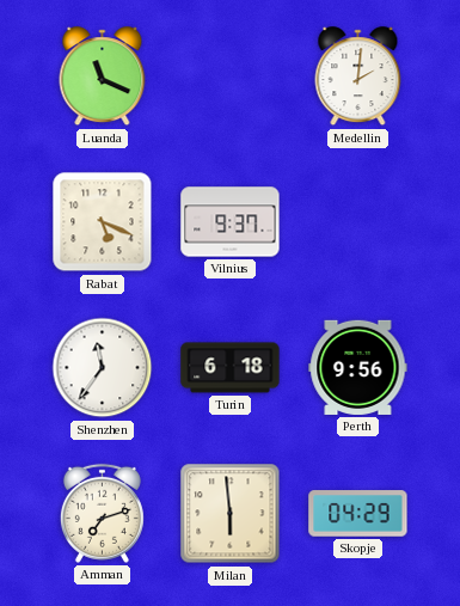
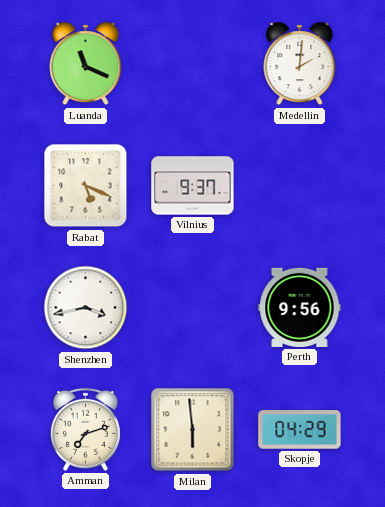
Shenzhen: 11:36 -> 3:43
Turin: 6:18 -> none
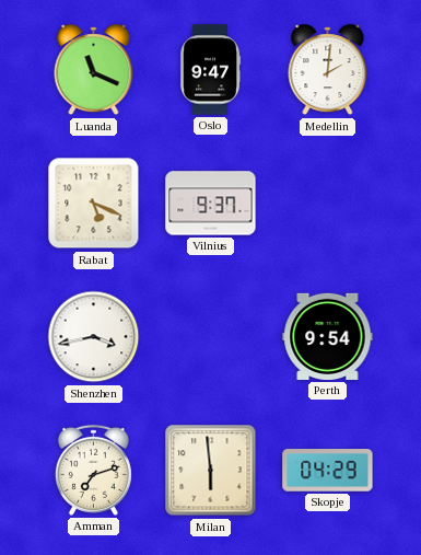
Oslo: none -> 9:47
Perth: 9:56 -> 9:54
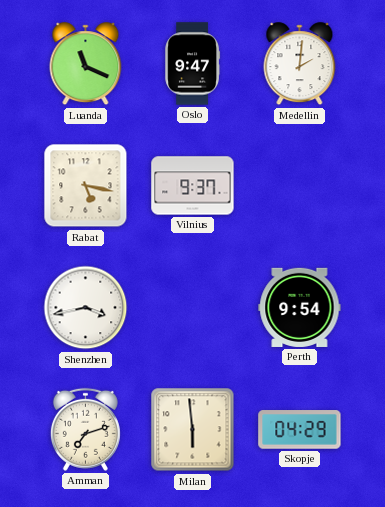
Rabat: 5:19 -> 5:17
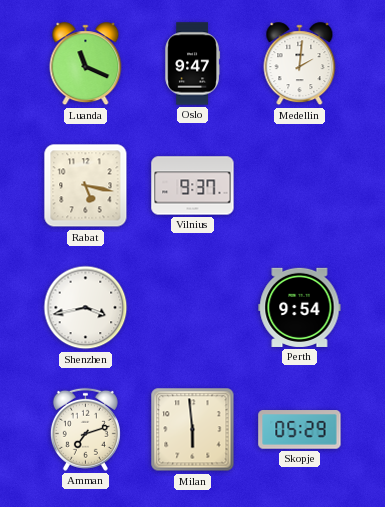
Skopje: 04:29 -> 05:29
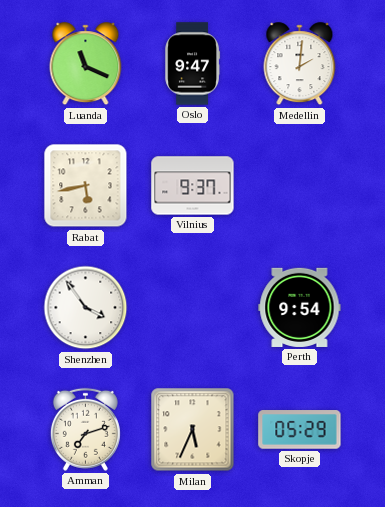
Rabat: 5:17 -> 5:43
Shenzhen: 3:43 -> 3:54
Milan: 5:59 -> 5:34
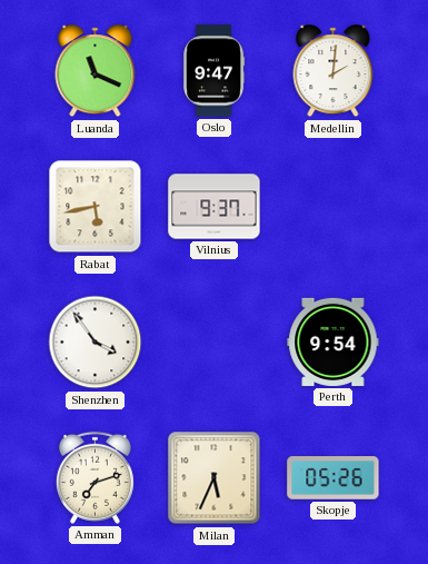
Skopje: 05:29 -> 05:26
